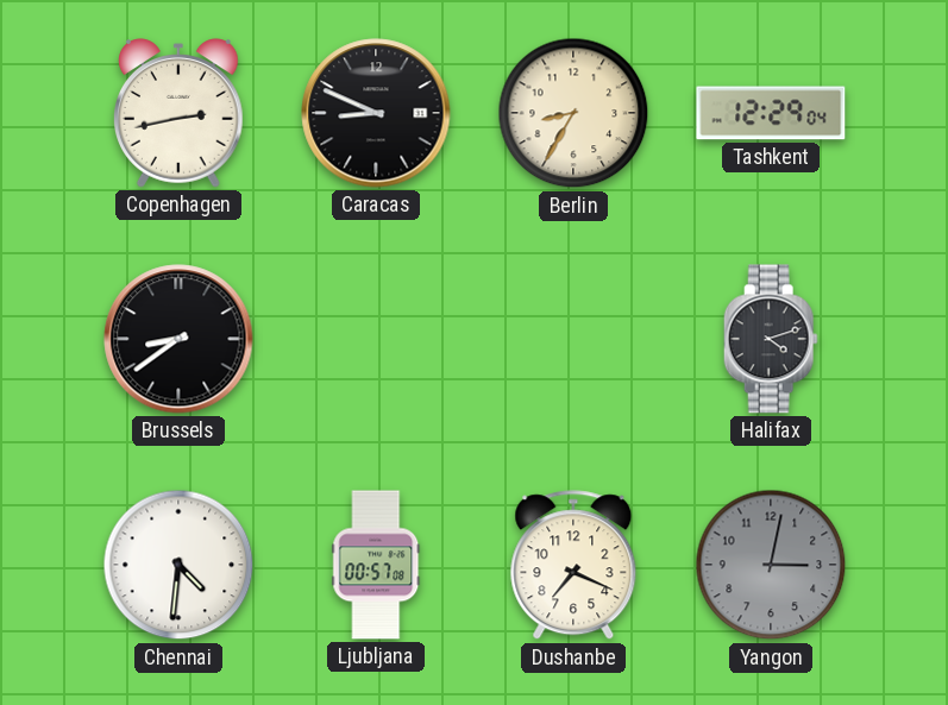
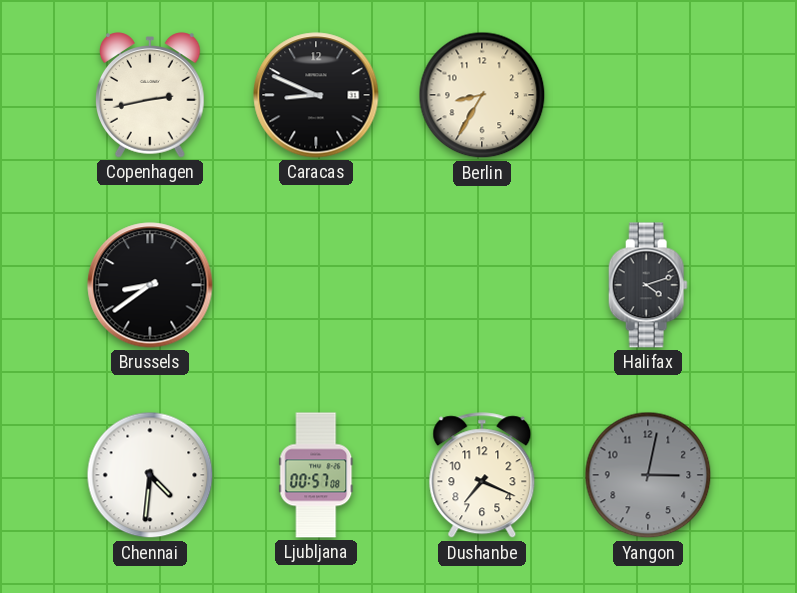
Tashkent: 12:29 -> none
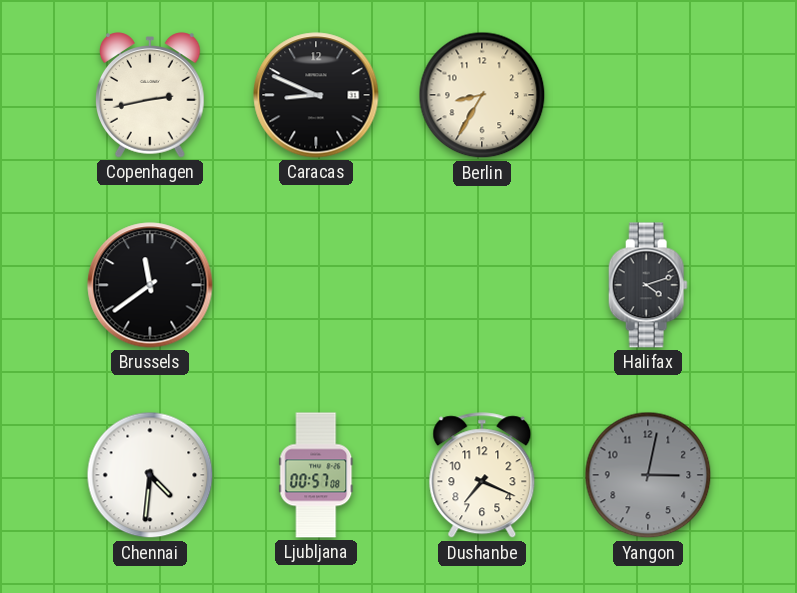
Brussels: 8:39 -> 11:39
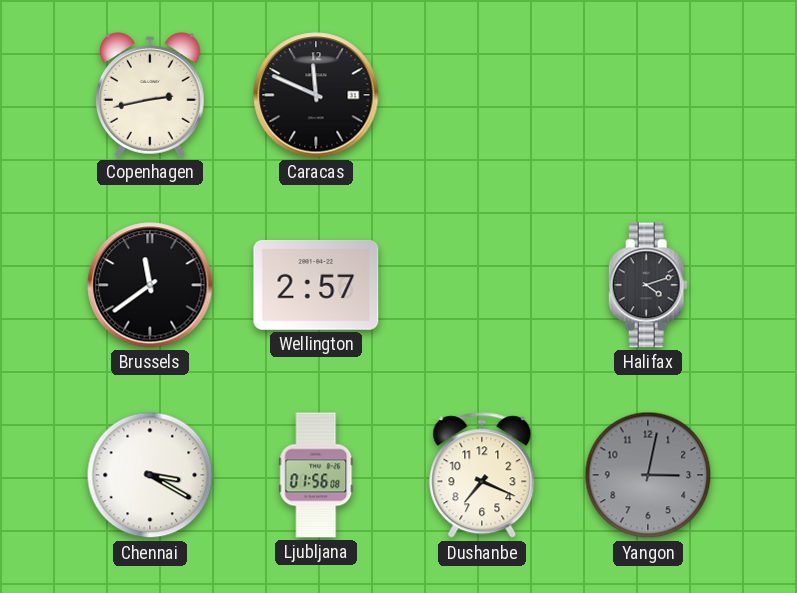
Caracas: 8:49 -> 11:49
Berlin: 8:35 -> none
Wellington: none -> 2:57
Chennai: 4:31 -> 3:20
Ljubljana: 00:57 -> 01:56
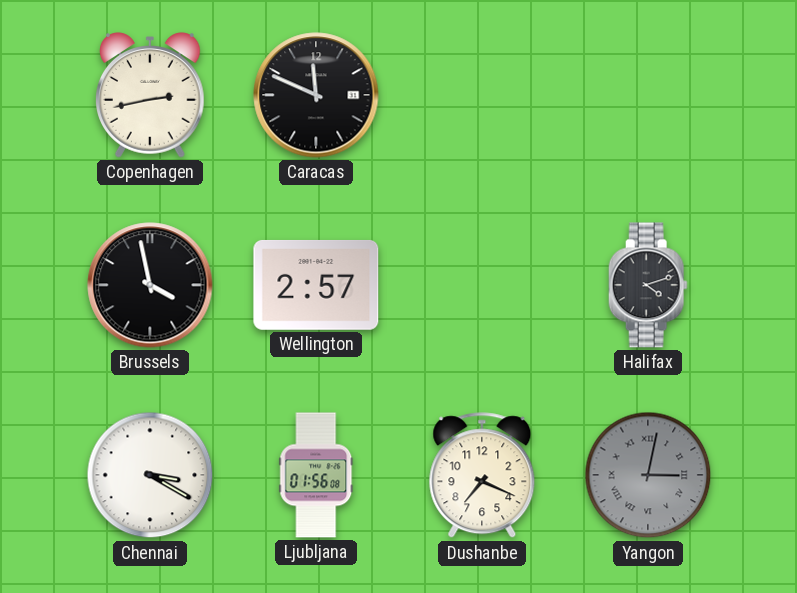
Brussels: 11:39 -> 3:58
Yangon numerals: Arabic -> Roman
